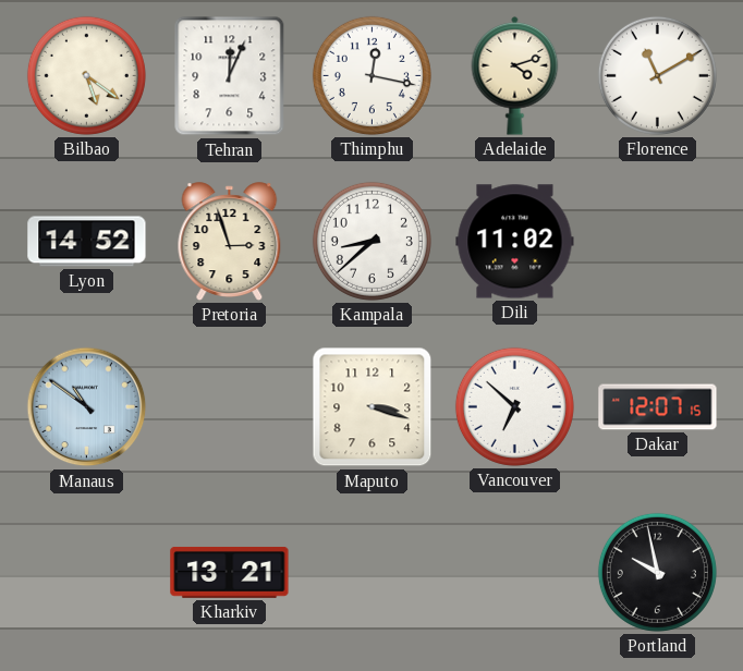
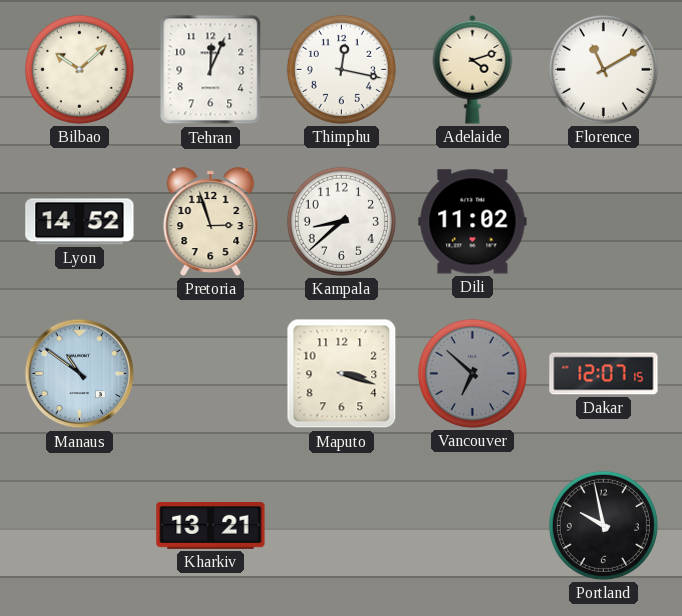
Bilbao: 5:21 -> 10:08
Vancouver dial: white -> grey
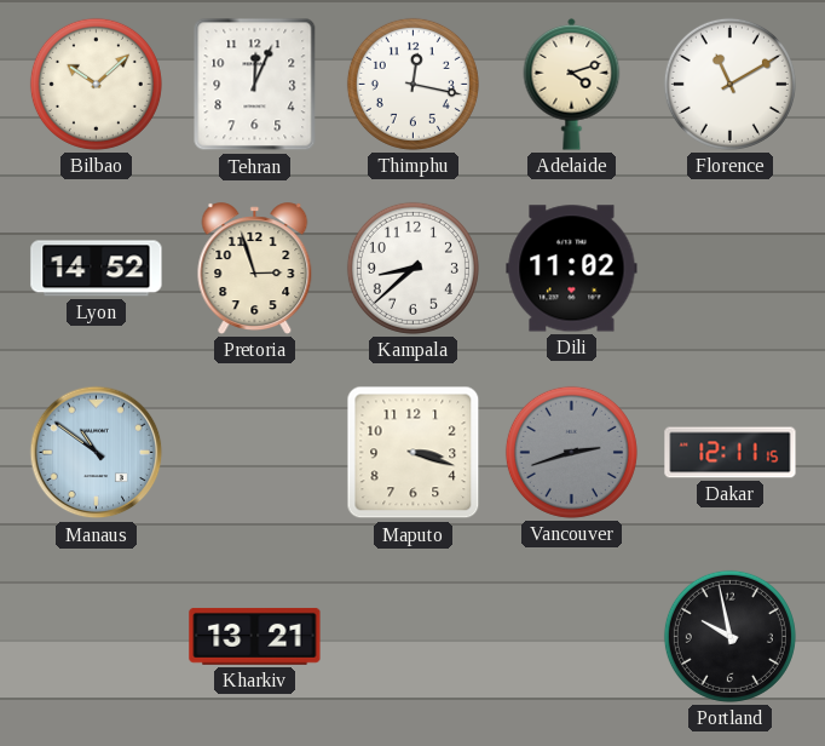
Vancouver: 6:52 -> 2:42
Dakar: 12:07 -> 12:11
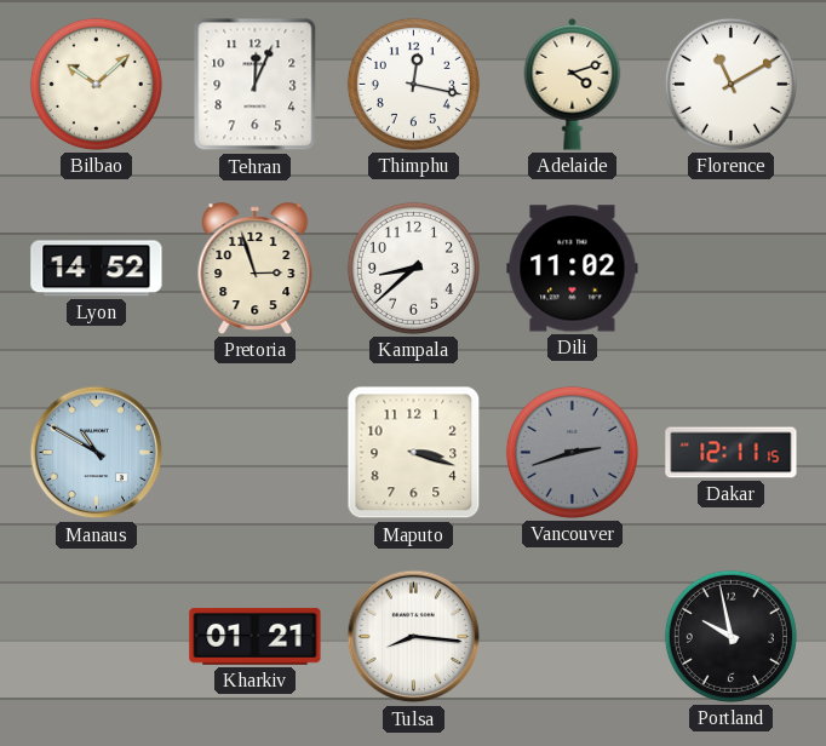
Manaus: 10:51 -> 10:50
Kharkiv: 13:21 -> 01:21
Tulsa: none -> 8:16
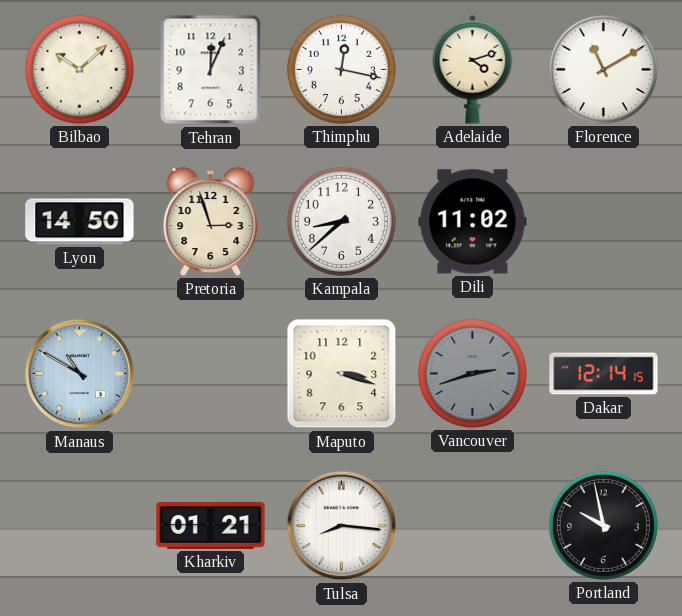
Lyon: 14:52 -> 14:50
Dakar: 12:11 -> 12:14
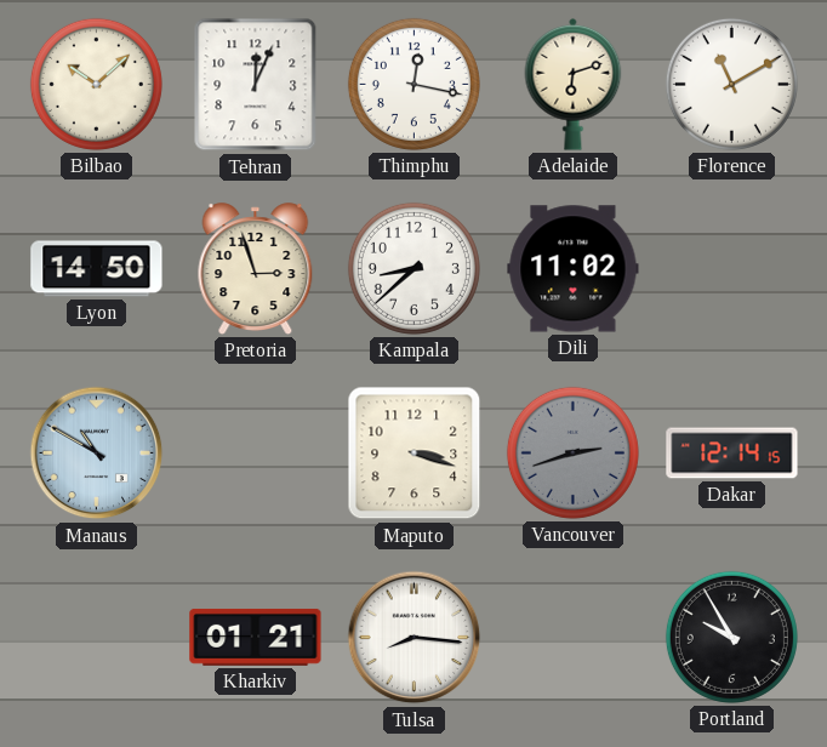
Adelaide: 4:12 -> 6:12
Portland: 9:58 -> 9:55
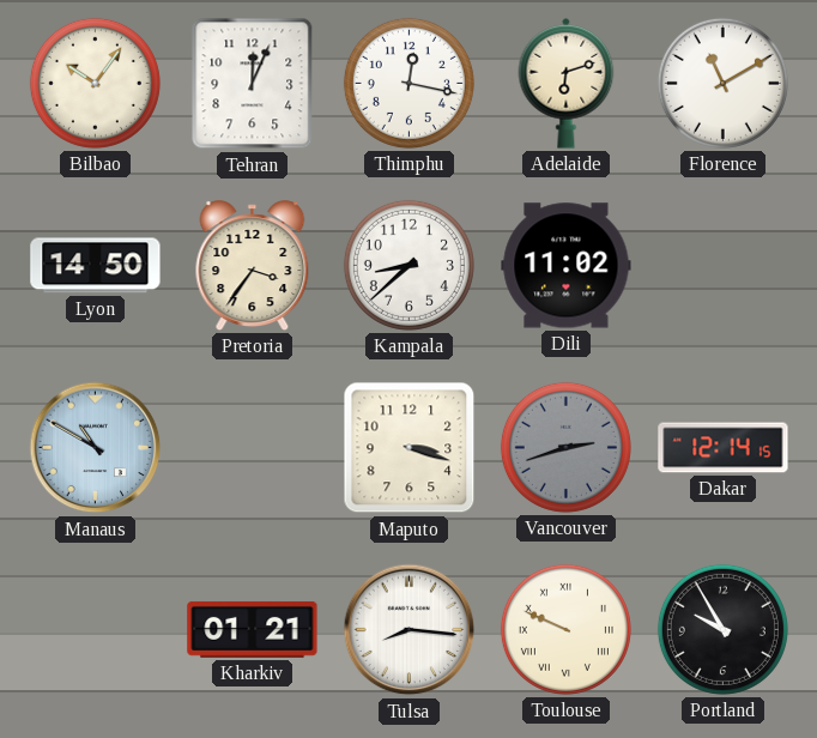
Bilbao: 10:08 -> 10:06
Pretoria: 2:57 -> 3:36
Toulouse: none -> 9:49
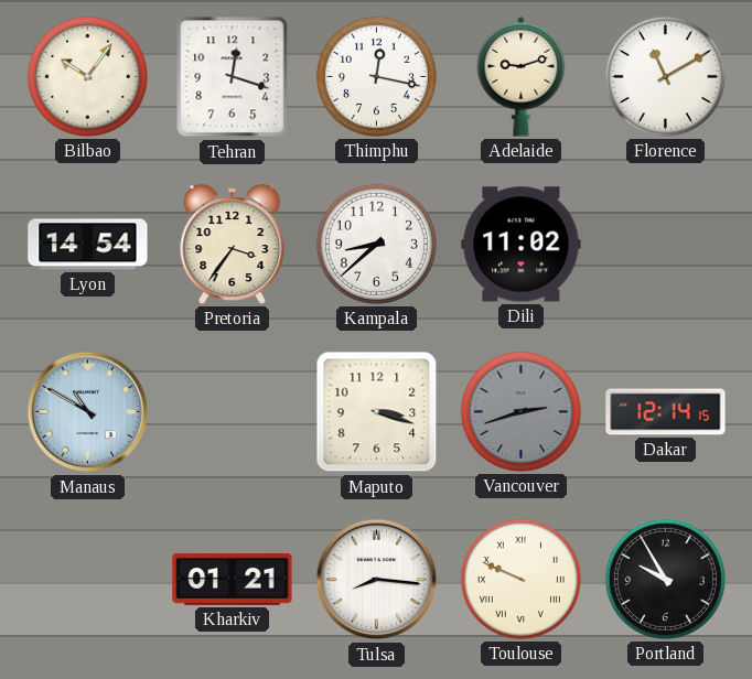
Tehran: 12:04 -> 12:18
Adelaide: 6:12 -> 9:12
Lyon: 14:50 -> 14:54
